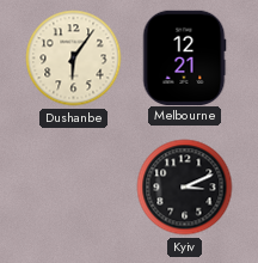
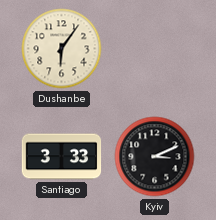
Melbourne: 12:21 -> none
Santiago: none -> 3:33
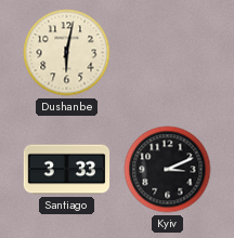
Dushanbe: 6:06 -> 6:02
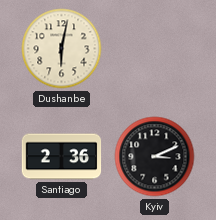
Santiago: 3:33 -> 2:36
